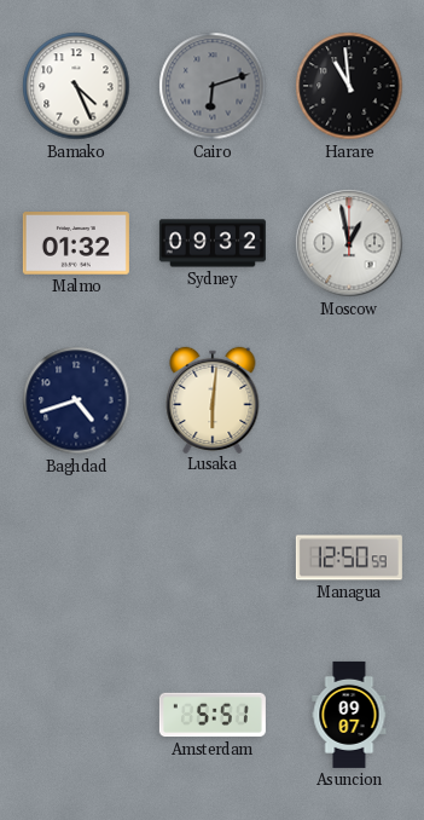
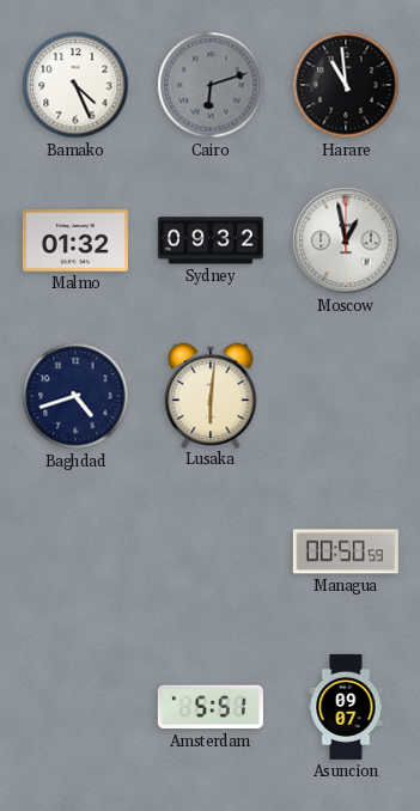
Managua: 12:50 -> 00:50
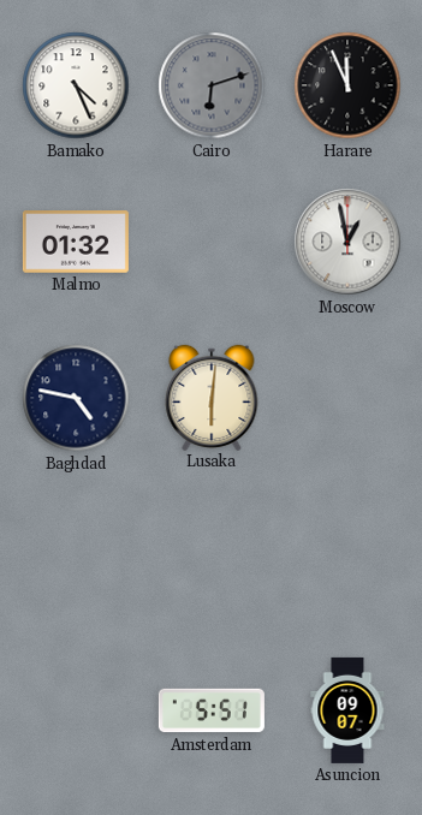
Harare: 10:59 -> 11:56
Sydney: 09:32 -> none
Baghdad: 4:42 -> 4:47
Managua: 00:50 -> none
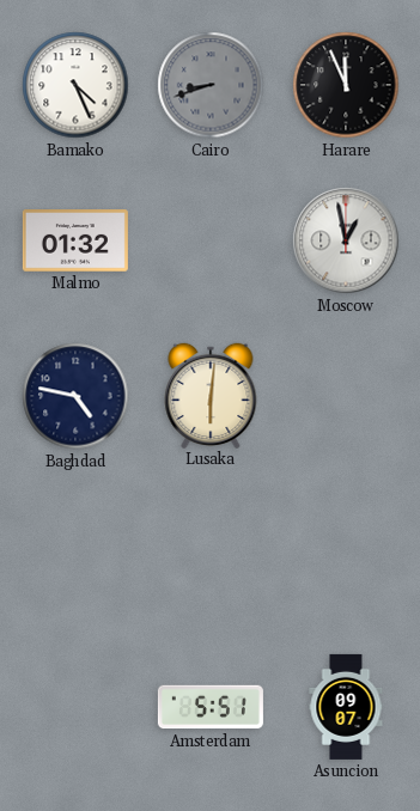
Cairo: 6:12 -> 8:42
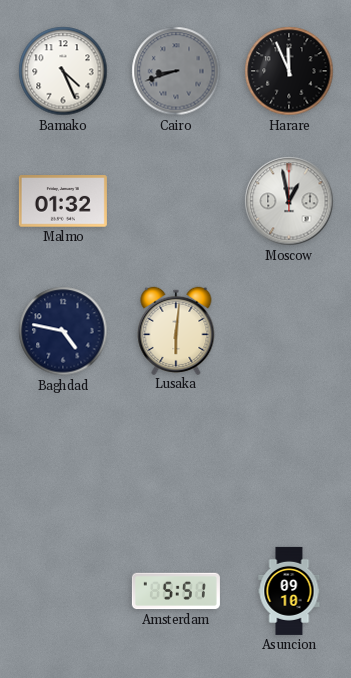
Asuncion: 09:07 -> 09:10
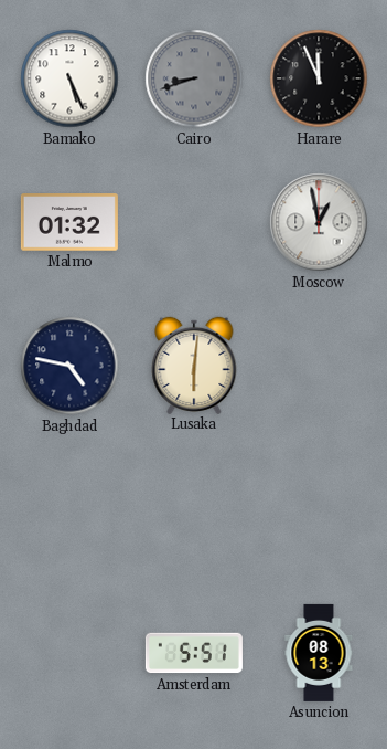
Bamako: 4:26 -> 5:26
Asuncion: 09:10 -> 08:13
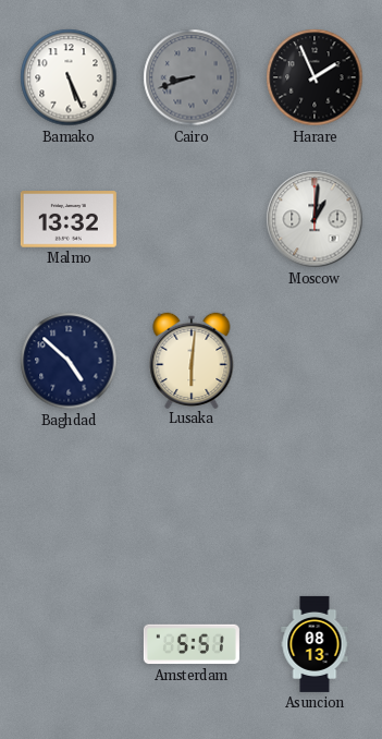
Harare: 11:56 -> 1:56
Malmo: 01:32 -> 13:32
Moscow: 12:58 -> 1:01
Baghdad: 4:47 -> 4:52
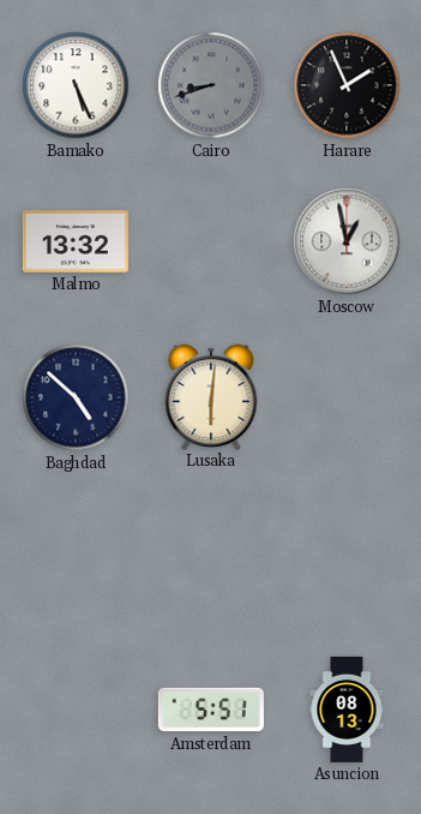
Moscow: 1:01 -> 12:58
